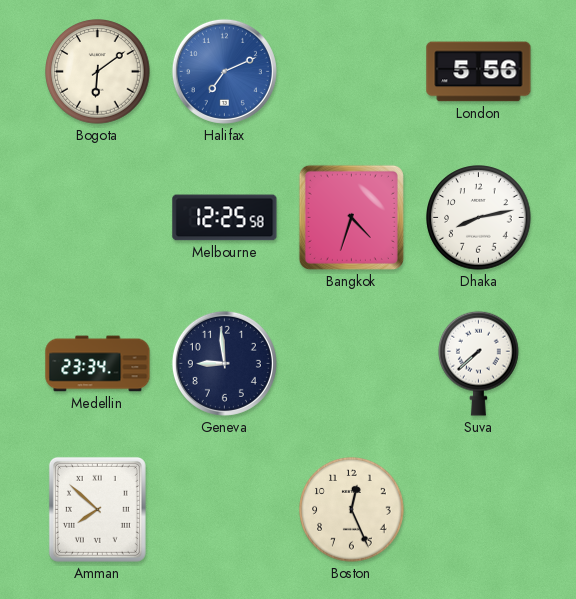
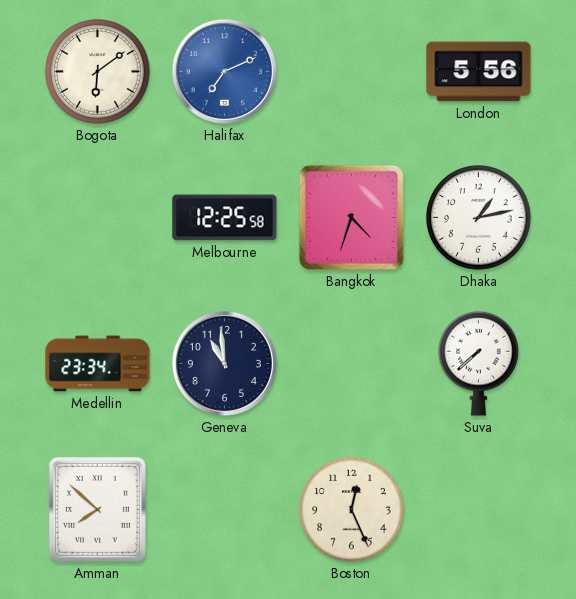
Dhaka: 8:13 -> 1:13
Geneva: 8:59 -> 10:59
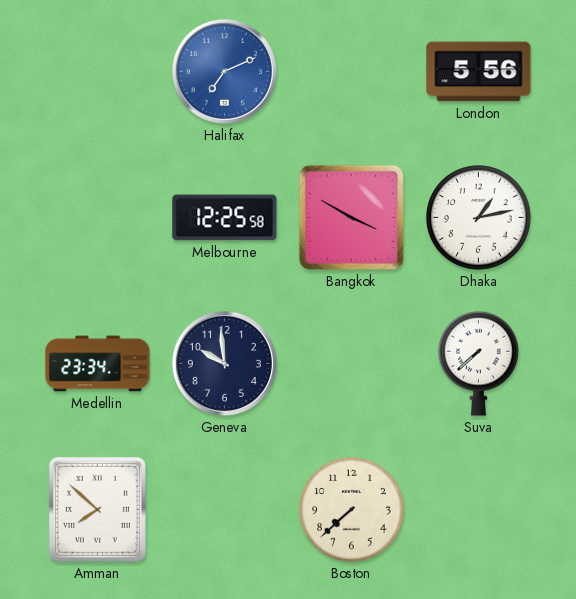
Bogota: 6:09 -> none
Bangkok: 4:33 -> 3:50
Geneva: 10:59 -> 9:59
Boston: 12:26 -> 7:38
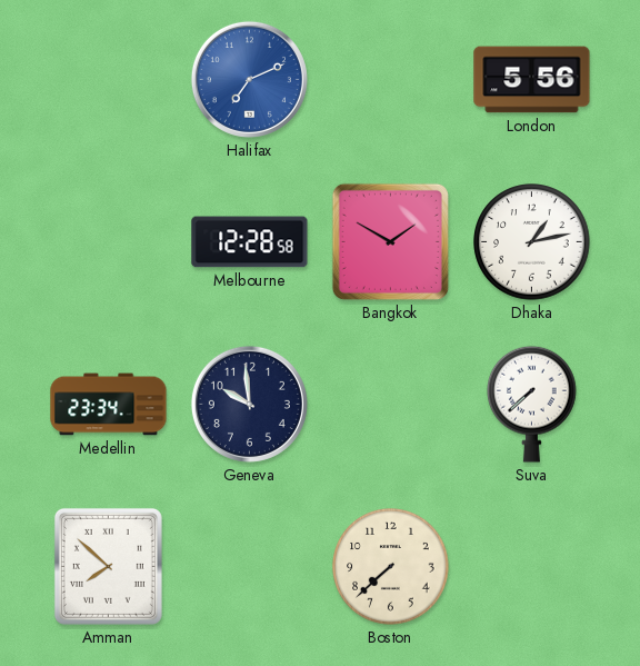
Melbourne: 12:25 -> 12:28
Bangkok: 3:50 -> 1:50
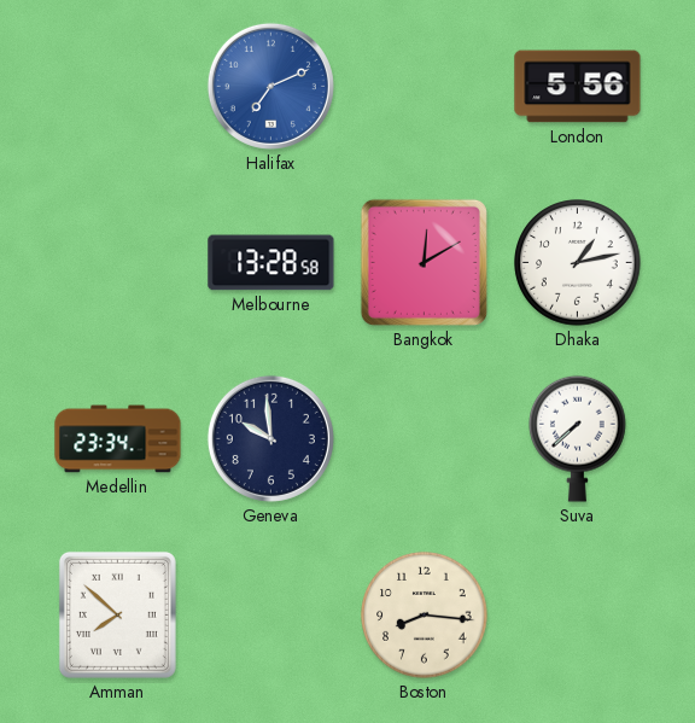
Melbourne: 12:28 -> 13:28
Bangkok: 1:50 -> 12:10
Boston: 7:38 -> 8:16
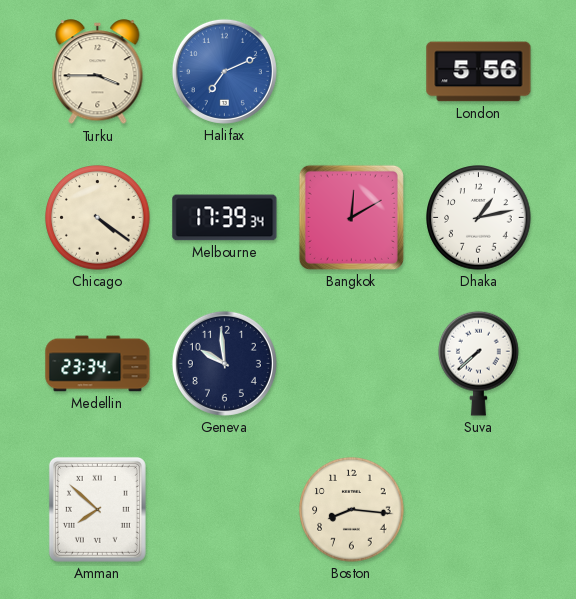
Turku: none -> 3:45
Chicago: none -> 4:21
Melbourne: 13:28 -> 17:39
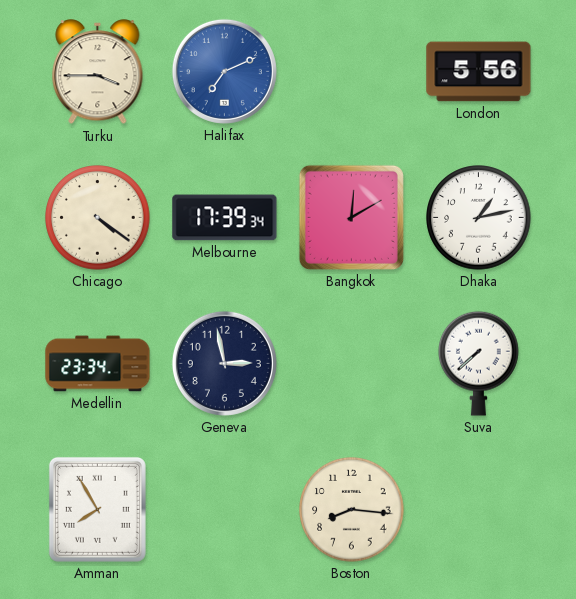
Geneva: 9:59 -> 2:58
Amman: 7:52 -> 7:55
